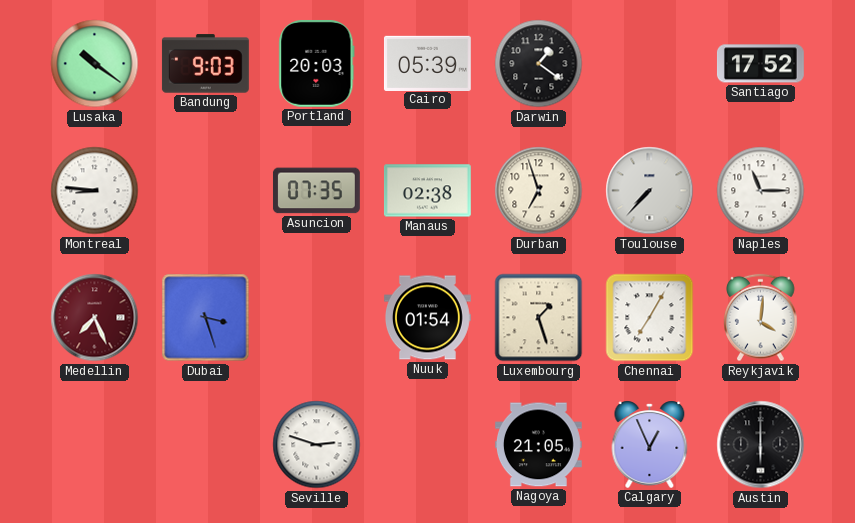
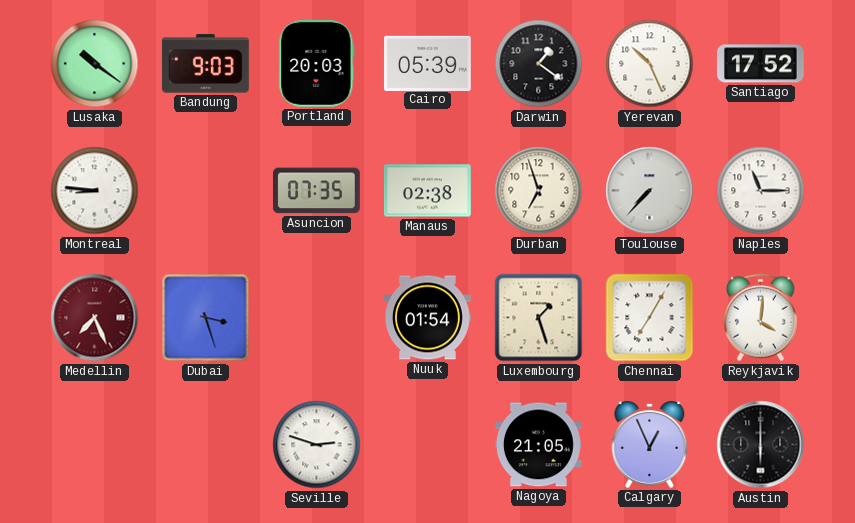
Yerevan: none -> 10:26
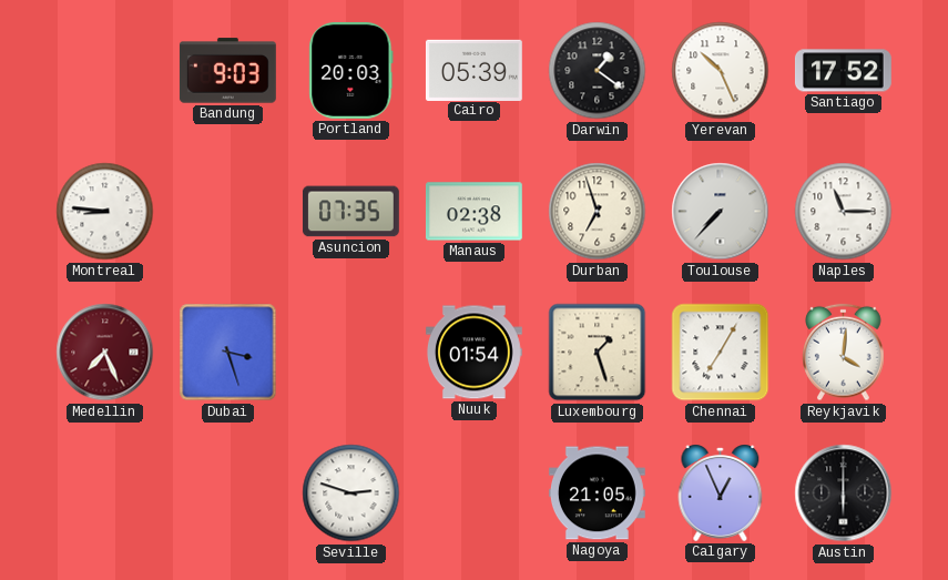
Lusaka: 10:21 -> none
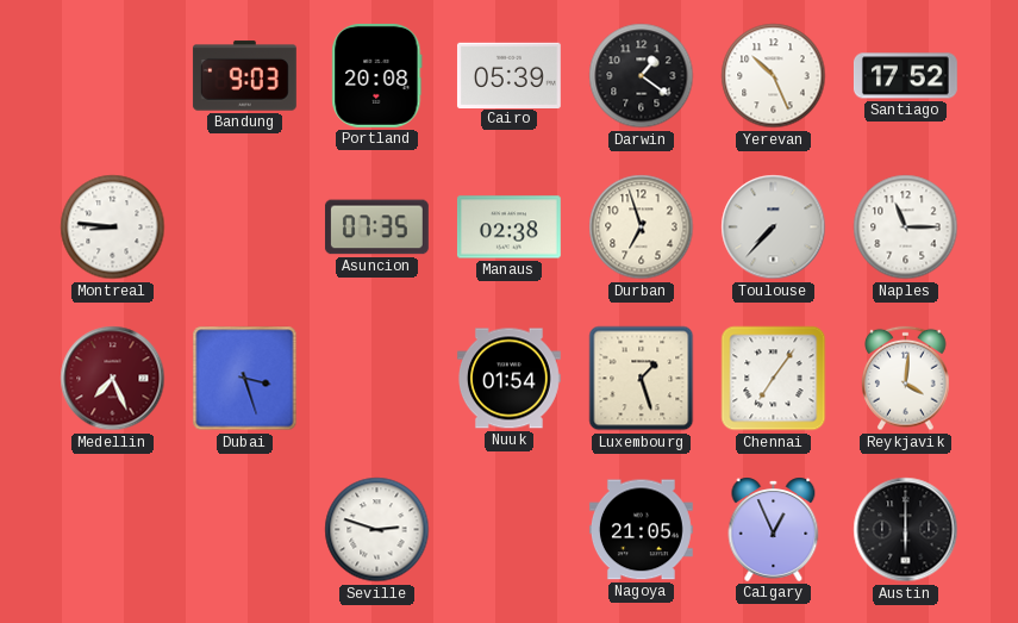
Portland: 20:03 -> 20:08
Chennai: 7:05 -> 7:06
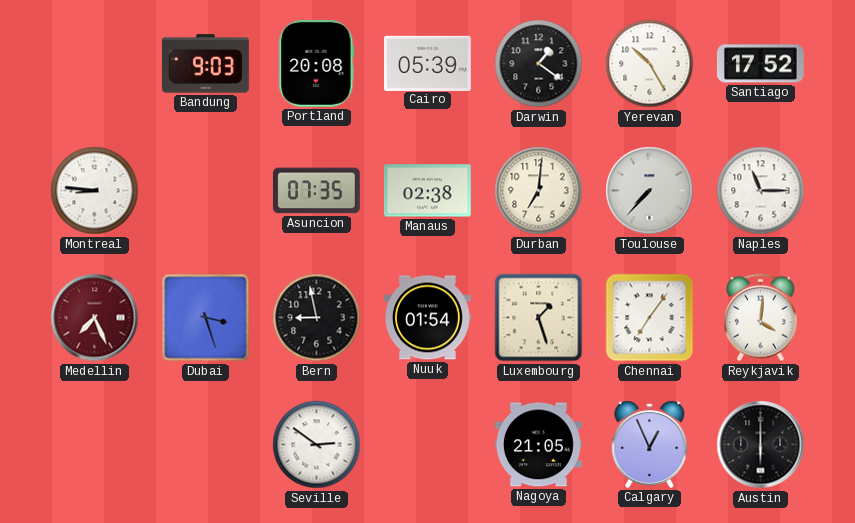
Yerevan: 10:26 -> 10:25
Durban: 6:57 -> 7:01
Bern: none -> 8:58
Seville: 2:48 -> 2:51
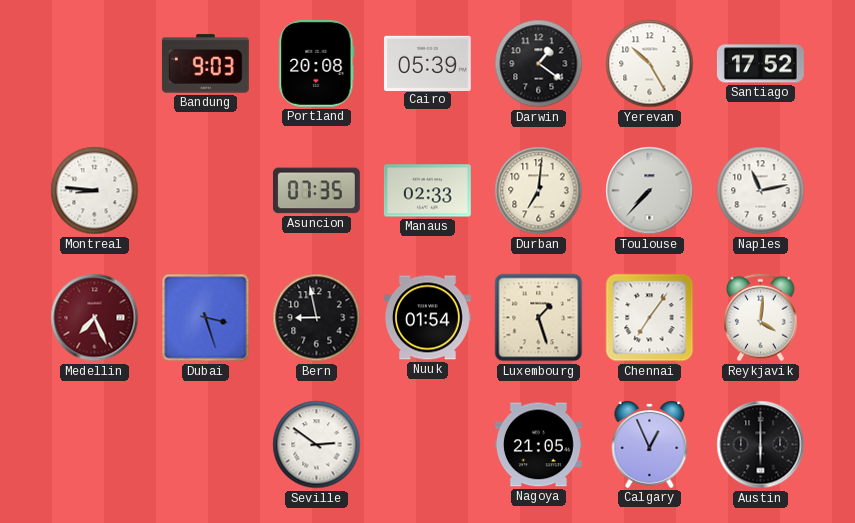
Manaus: 02:38 -> 02:33
Naples: 11:15 -> 11:13
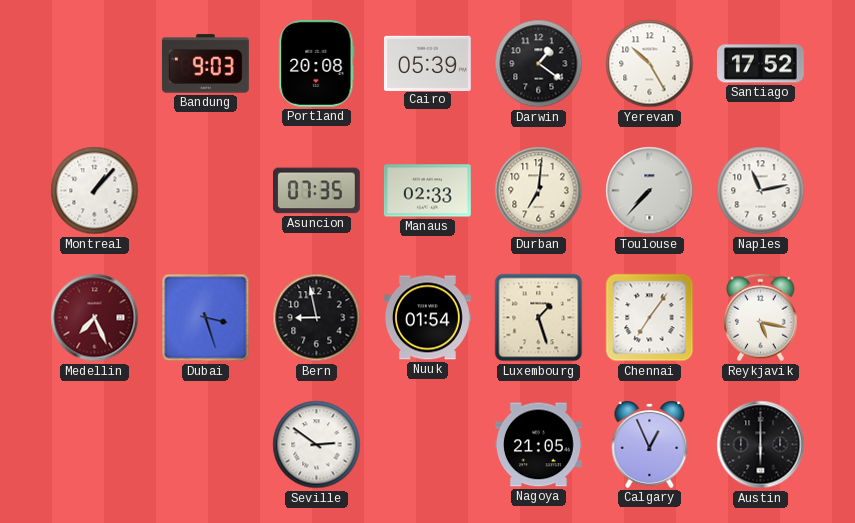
Montreal: 8:46 -> 1:07
Reykjavik: 4:01 -> 5:17
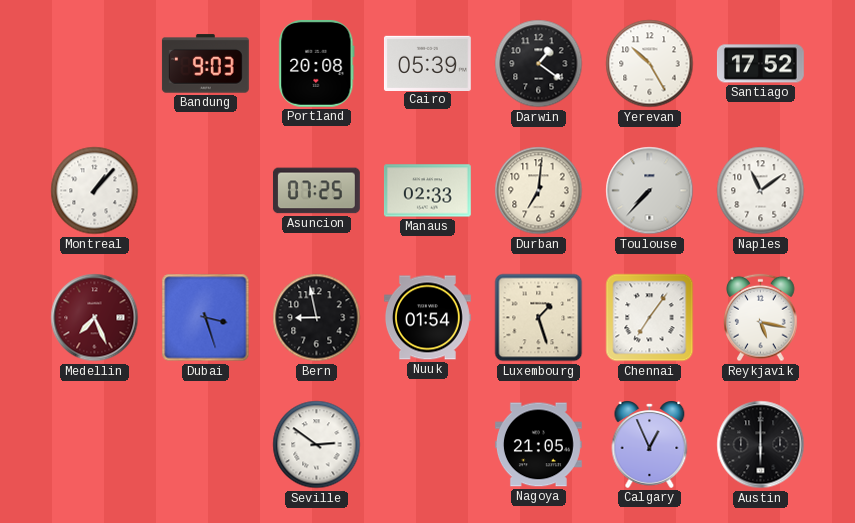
Asuncion: 07:35 -> 07:25
Naples: 11:13 -> 11:09
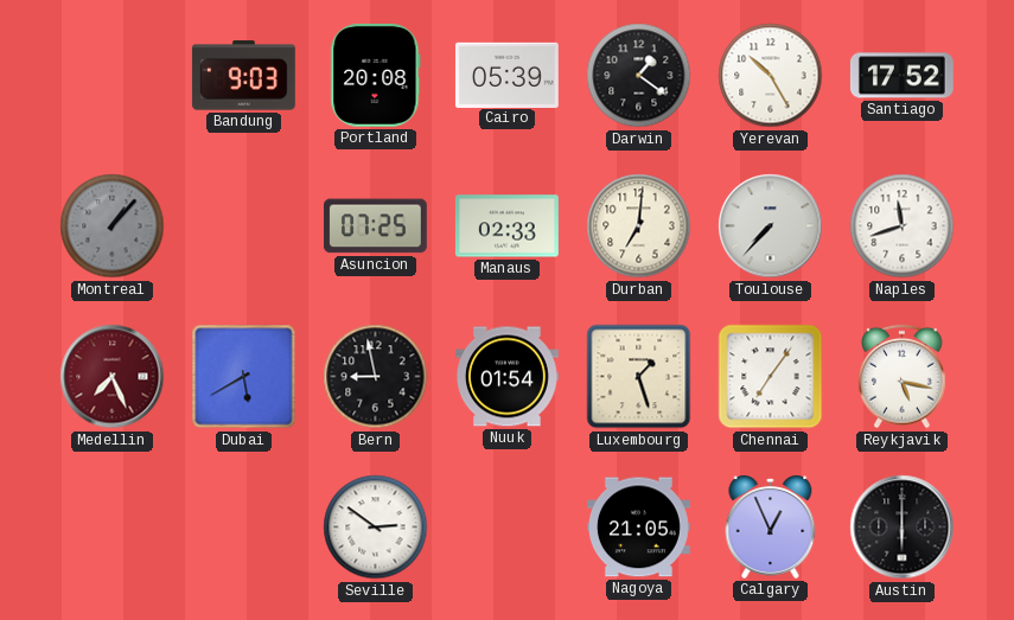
Montreal dial: white -> grey
Naples: 11:09 -> 11:42
Dubai: 3:27 -> 5:40
